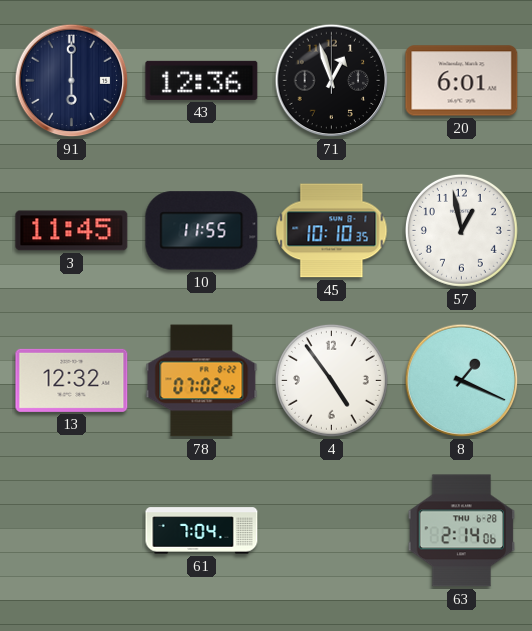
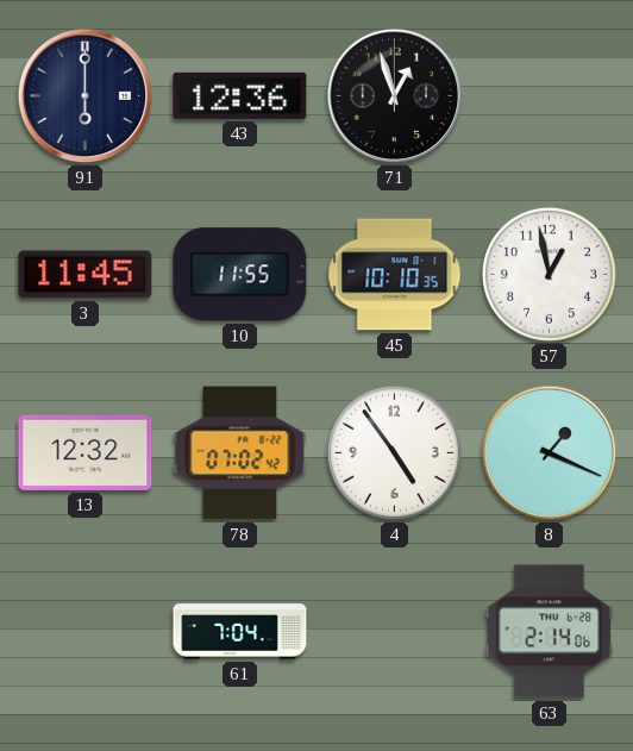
20: 6:01 -> none
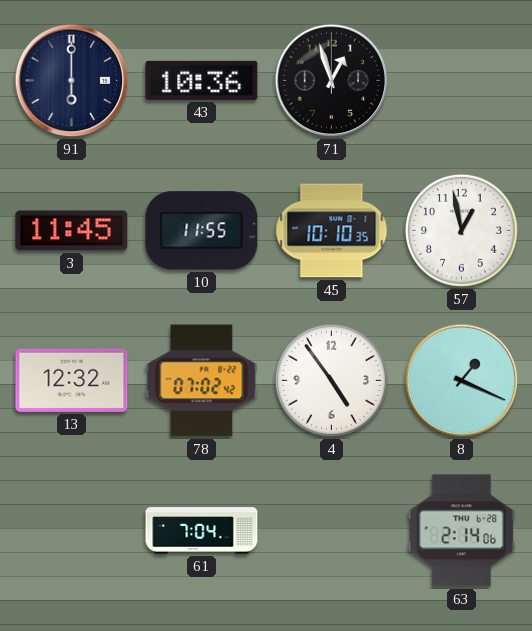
43: 12:36 -> 10:36
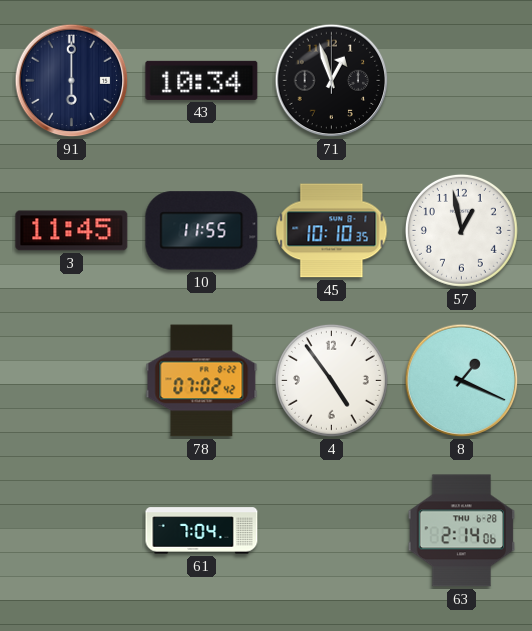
43: 10:36 -> 10:34
13: 12:32 -> none
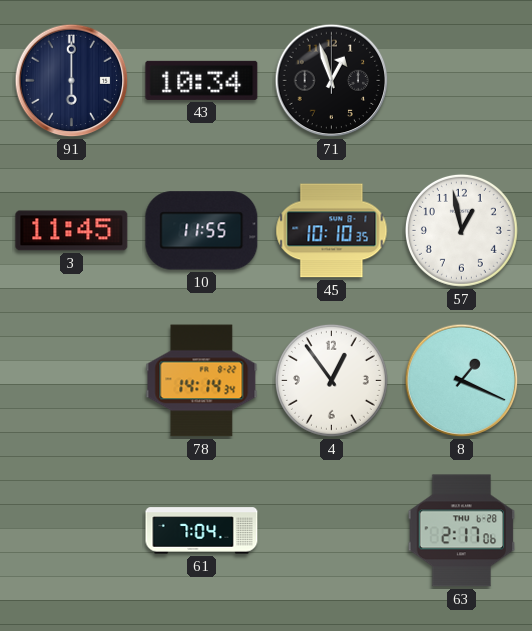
78: 07:02 -> 14:14
4: 4:54 -> 12:54
63: 2:14 -> 2:17
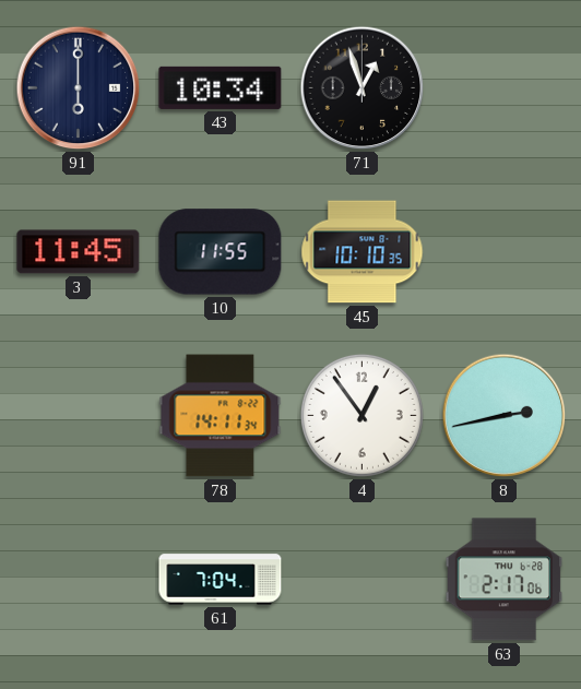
57: 12:58 -> none
78: 14:14 -> 14:11
8: 1:19 -> 2:43
